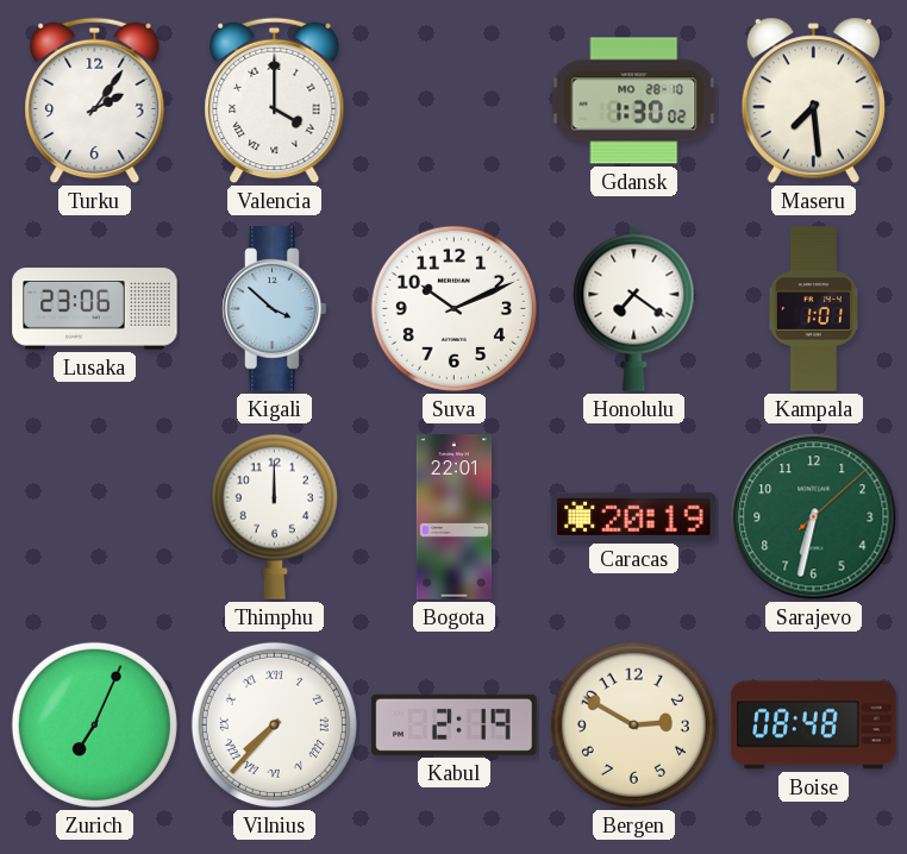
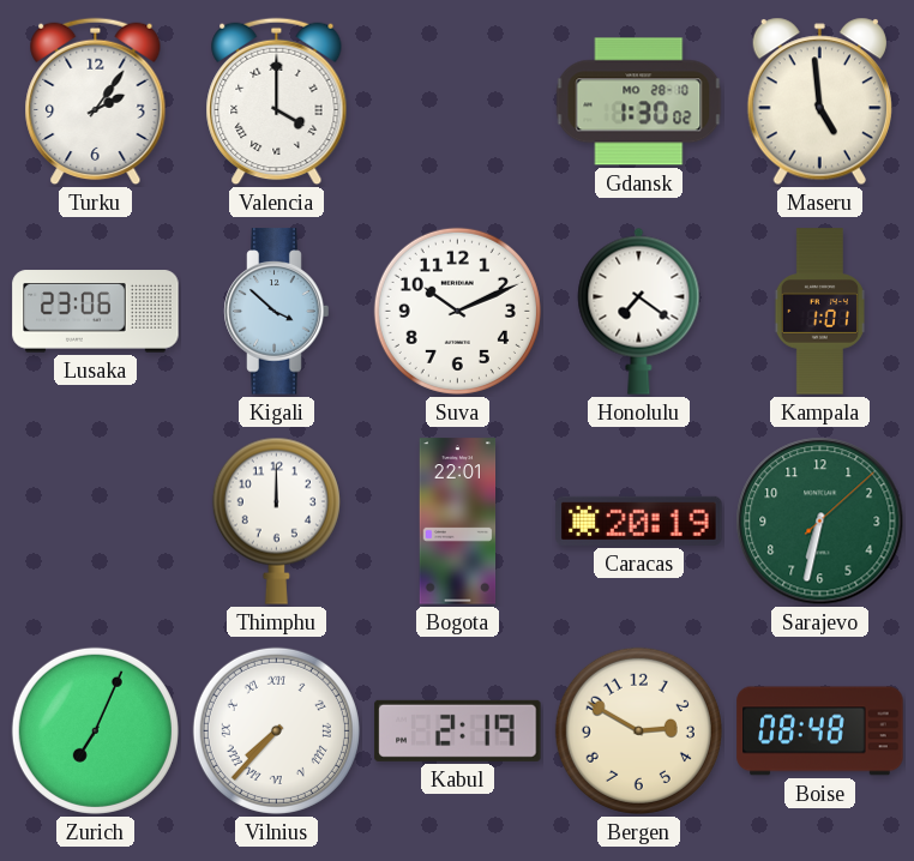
Maseru: 7:29 -> 4:59
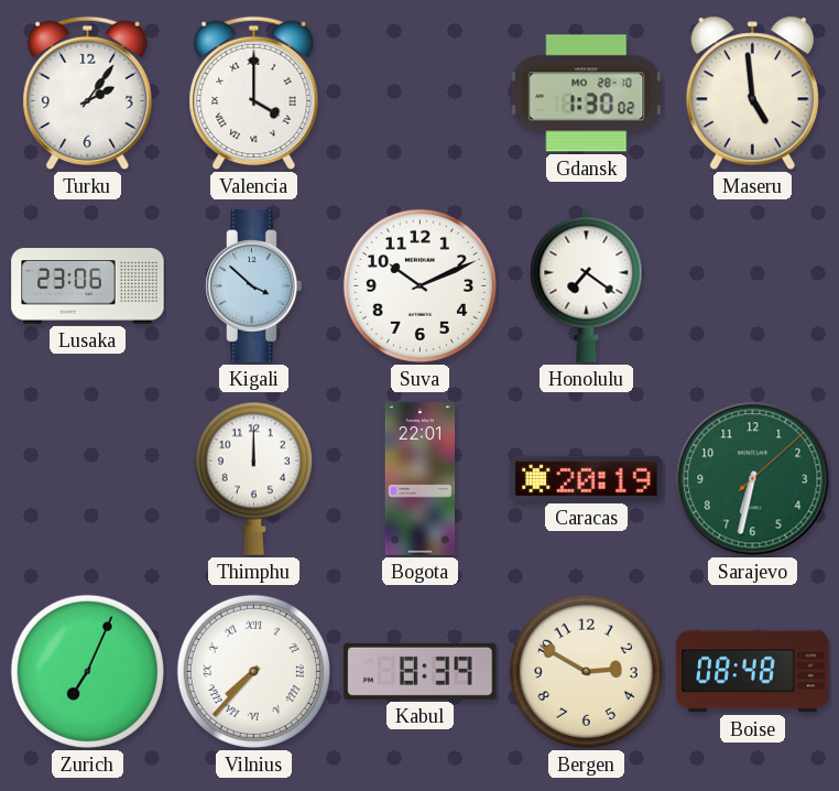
Kampala: 1:01 -> none
Kabul: 2:19 -> 8:39
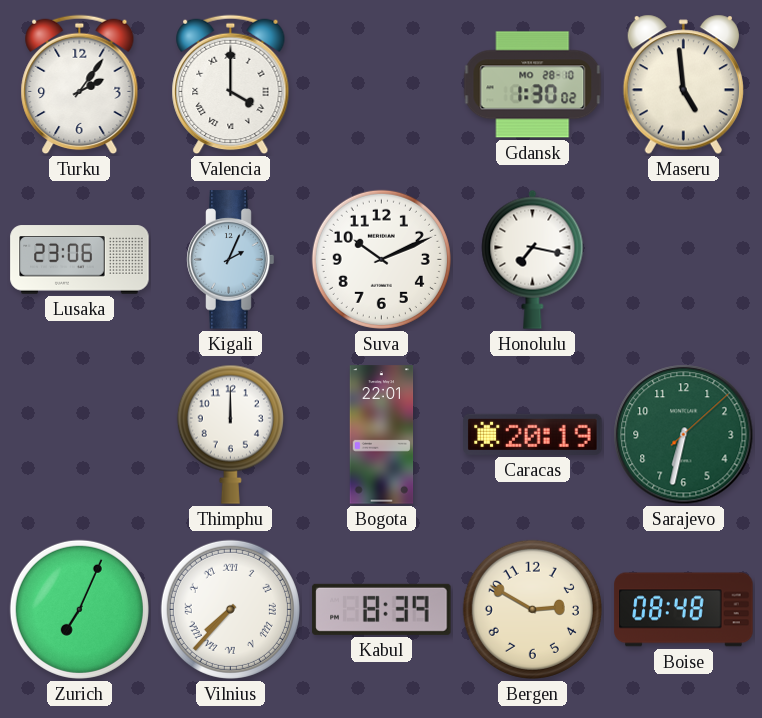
Kigali: 3:52 -> 2:04
Honolulu: 7:21 -> 7:17
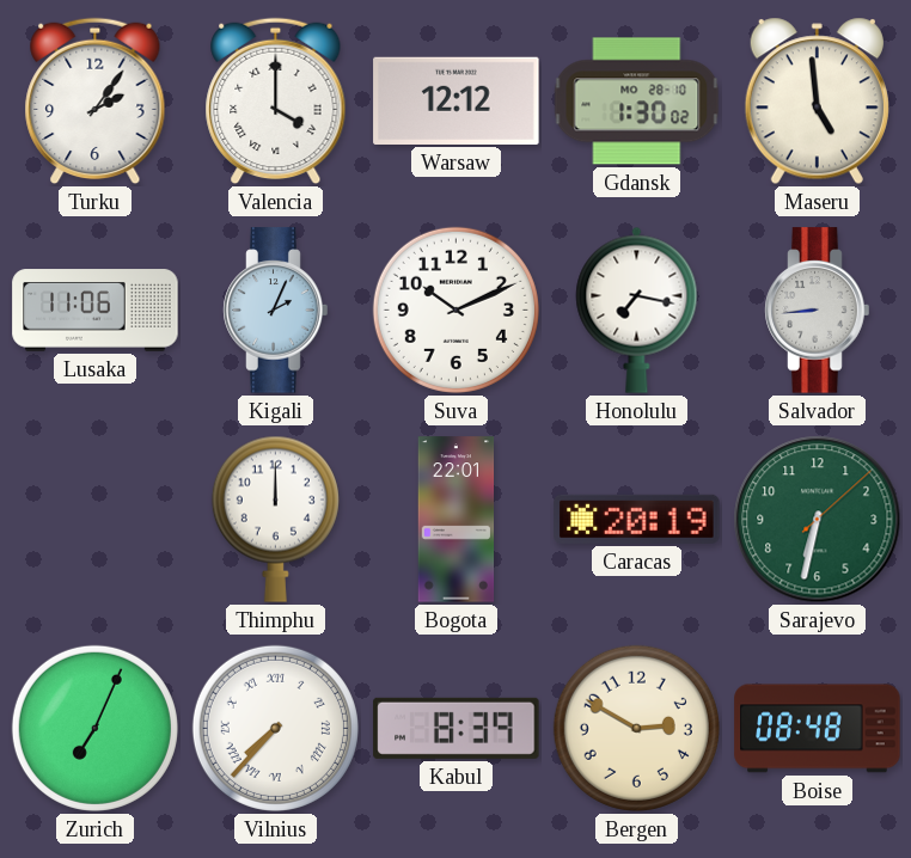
Warsaw: none -> 12:12
Lusaka: 23:06 -> 11:06
Salvador: none -> 8:44
